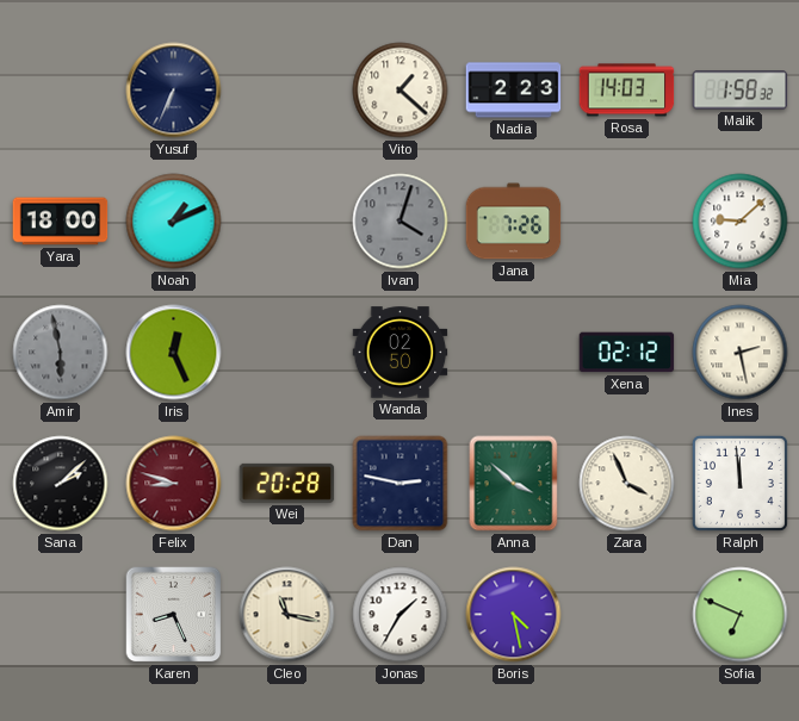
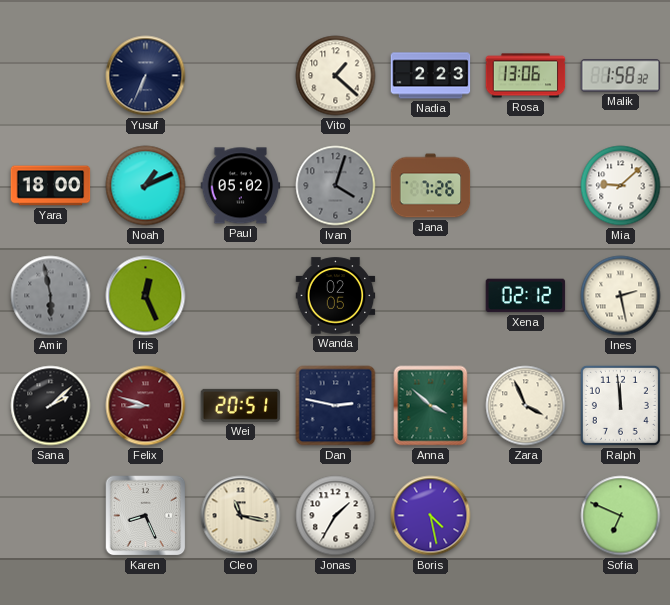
Rosa: 14:03 -> 13:06
Paul: none -> 05:02
Wanda: 02:50 -> 02:05
Wei: 20:28 -> 20:51
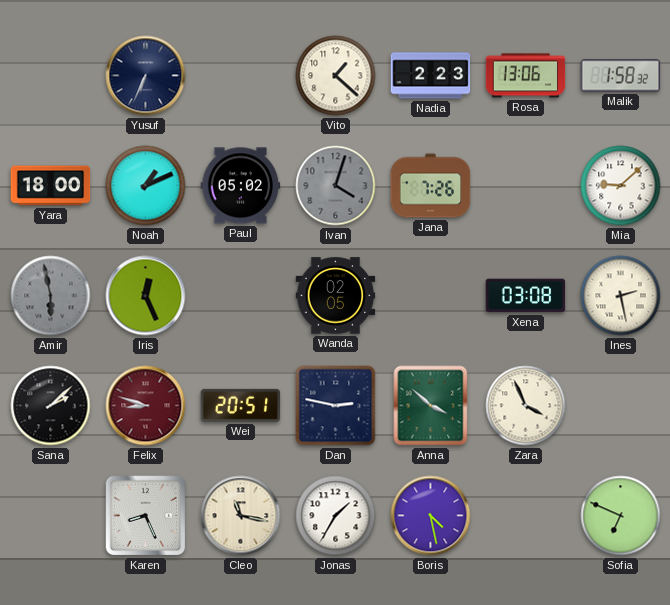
Xena: 02:12 -> 03:08
Ralph: 11:59 -> none
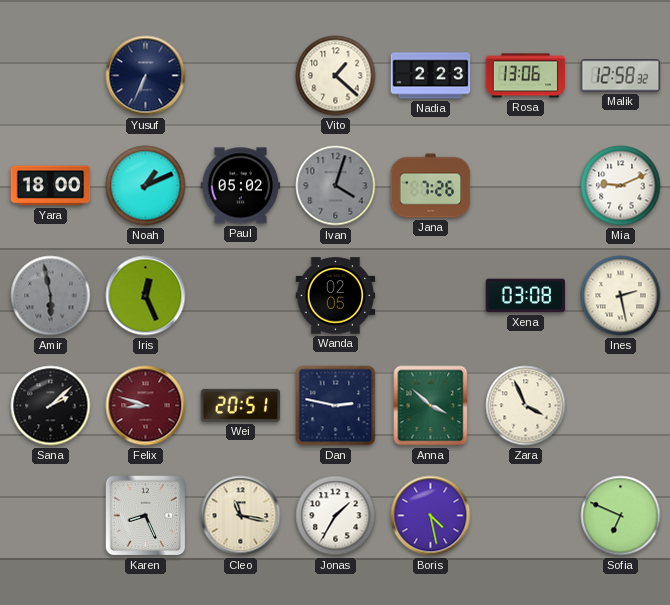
Malik: 1:58 -> 12:58
Mia: 9:08 -> 9:11
